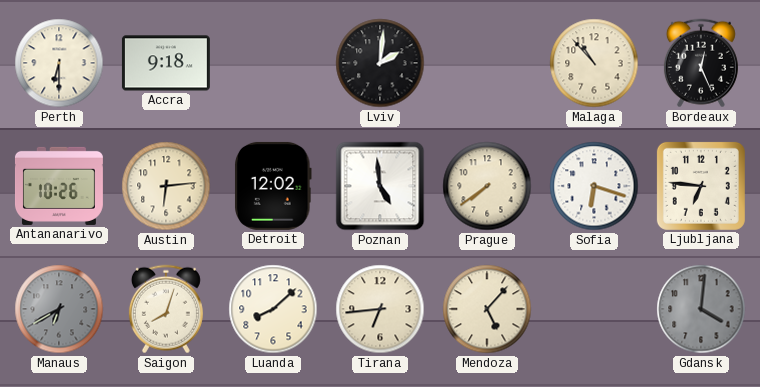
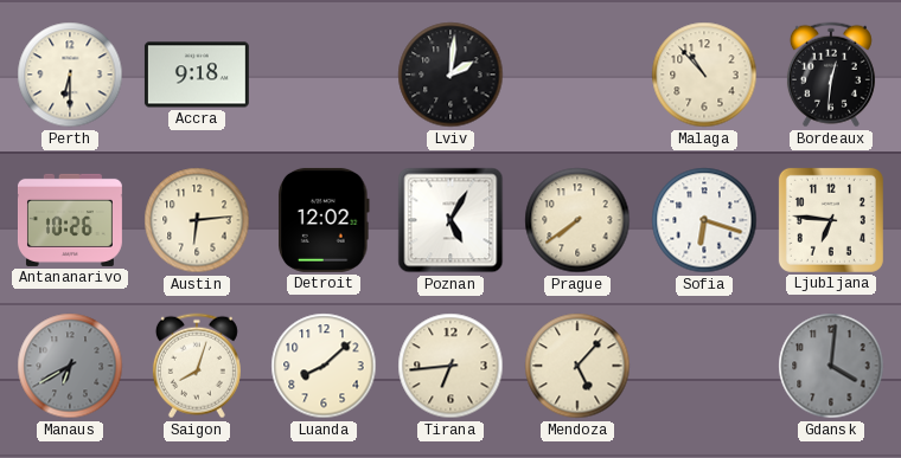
Bordeaux: 12:26 -> 12:31
Poznan: 4:59 -> 5:05
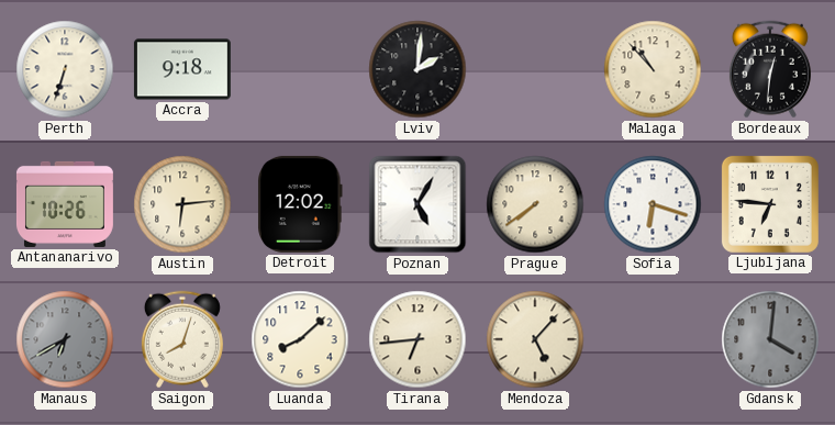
Perth: 6:30 -> 6:33
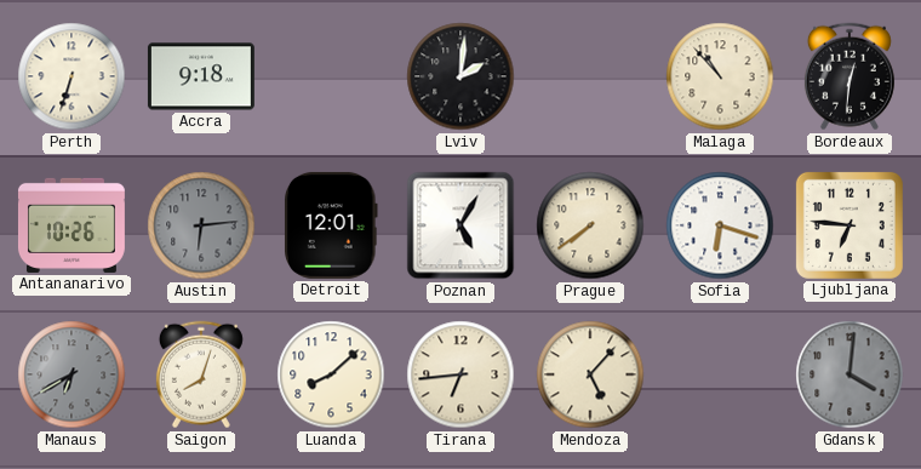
Austin dial: cream -> grey
Detroit: 12:02 -> 12:01
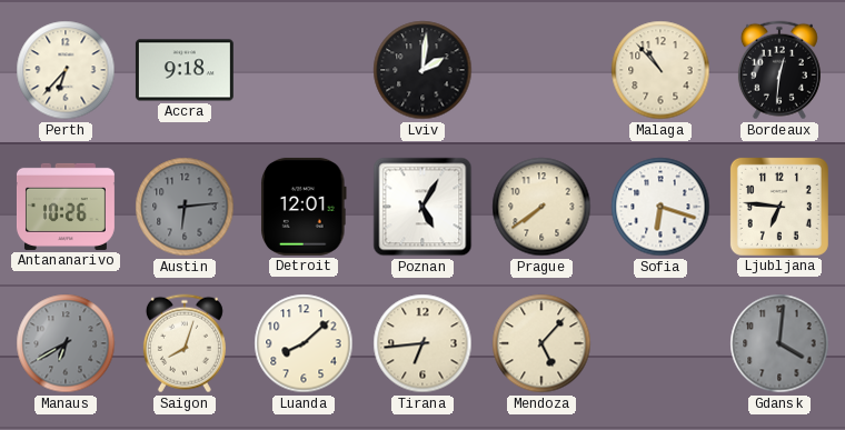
Perth: 6:33 -> 6:37
